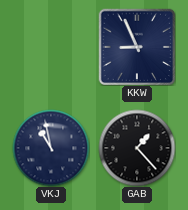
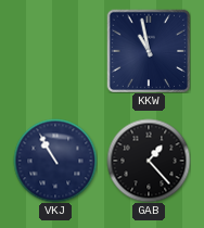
KKW: 8:56 -> 10:58
VKJ: 10:58 -> 10:55
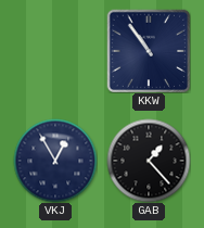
KKW: 10:58 -> 10:54
VKJ: 10:55 -> 12:55
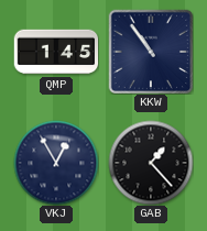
QMP: none -> 1:45
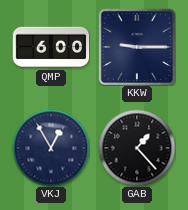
QMP: 1:45 -> 6:00
KKW: 10:54 -> 9:15
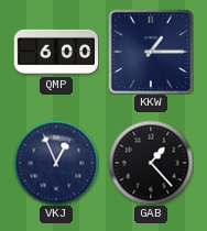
KKW: 9:15 -> 1:15
VKJ: 12:55 -> 12:56
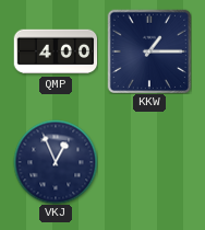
QMP: 6:00 -> 4:00
GAB: 1:23 -> none
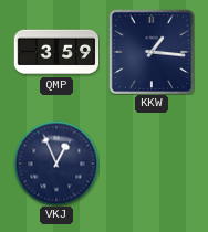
QMP: 4:00 -> 3:59
KKW: 1:15 -> 1:16
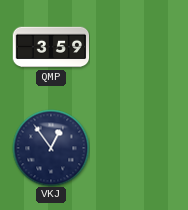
KKW: 1:16 -> none
VKJ: 12:56 -> 12:54
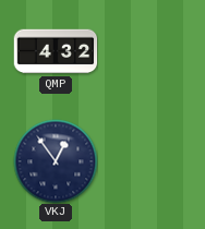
QMP: 3:59 -> 4:32
